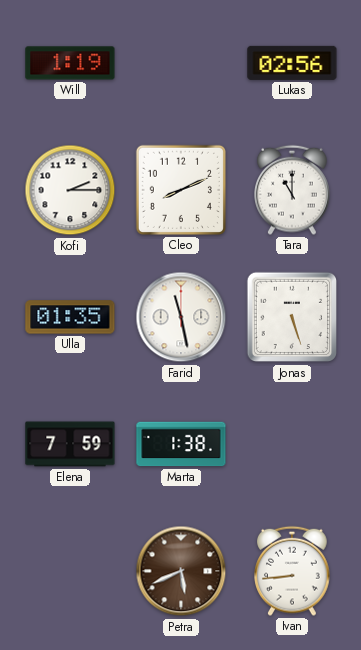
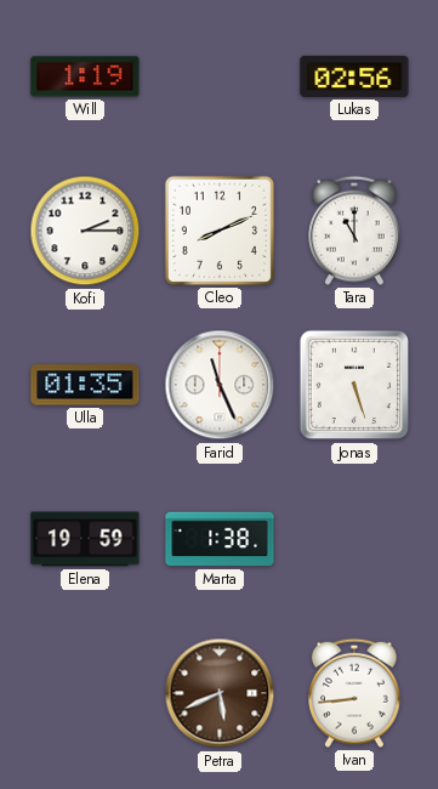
Farid: 11:28 -> 11:26
Elena: 7:59 -> 19:59
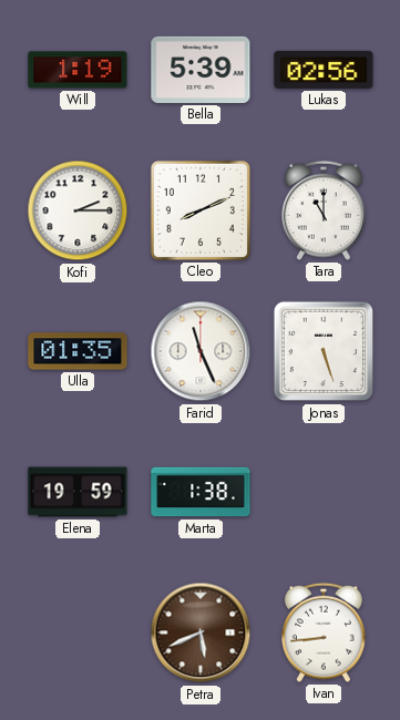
Bella: none -> 5:39
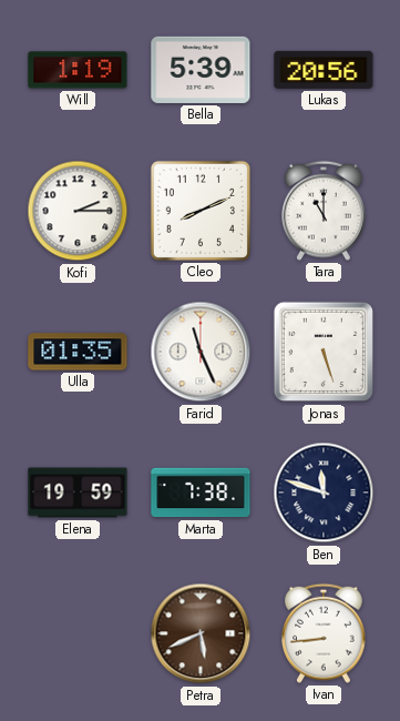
Lukas: 02:56 -> 20:56
Marta: 1:38 -> 7:38
Ben: none -> 11:48
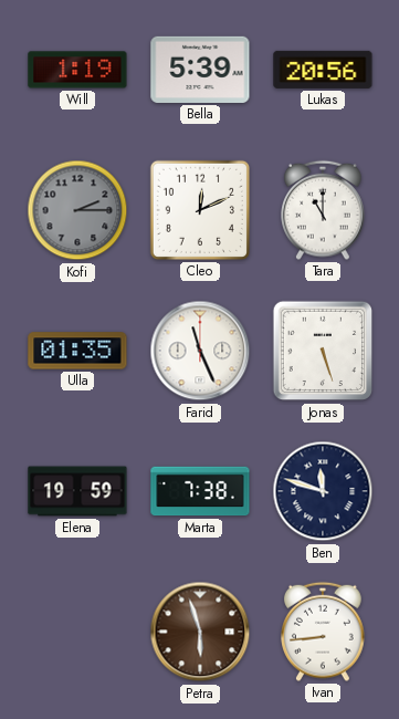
Kofi dial: white -> grey
Cleo: 8:11 -> 12:11
Petra: 5:41 -> 5:57
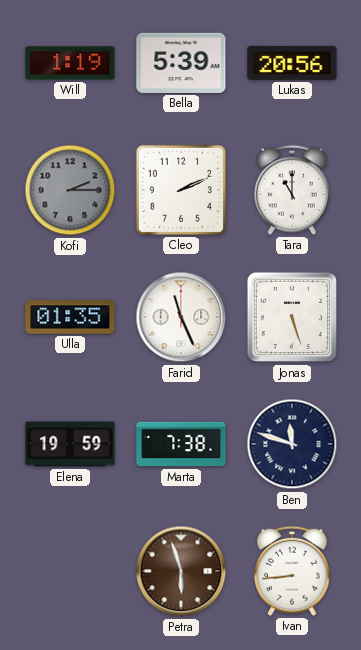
Cleo: 12:11 -> 2:11
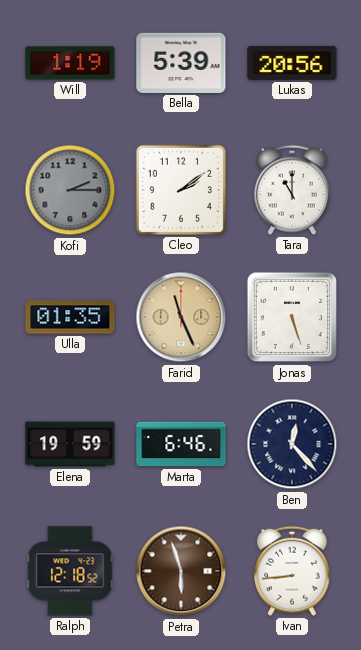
Cleo: 2:11 -> 2:09
Farid dial: white -> champagne
Marta: 7:38 -> 6:46
Ben: 11:48 -> 12:23
Ralph: none -> 12:18
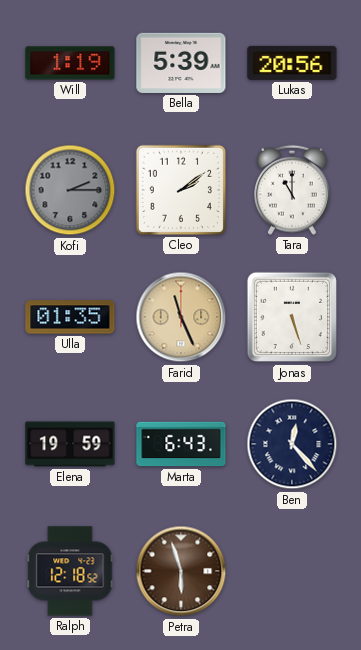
Marta: 6:46 -> 6:43
Ivan: 8:44 -> none
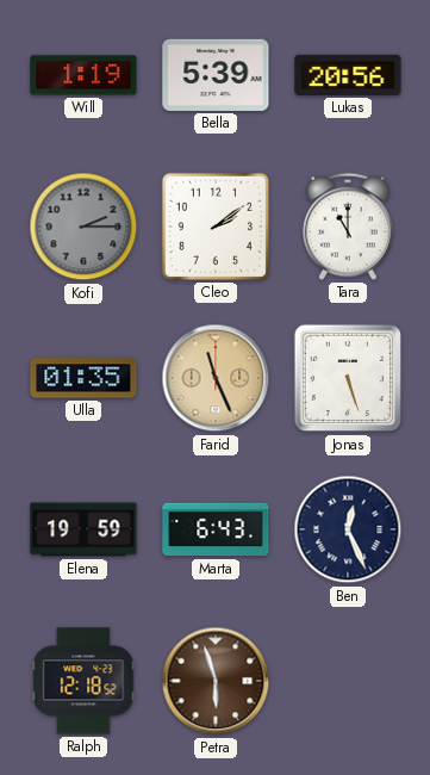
Ben: 12:23 -> 12:26
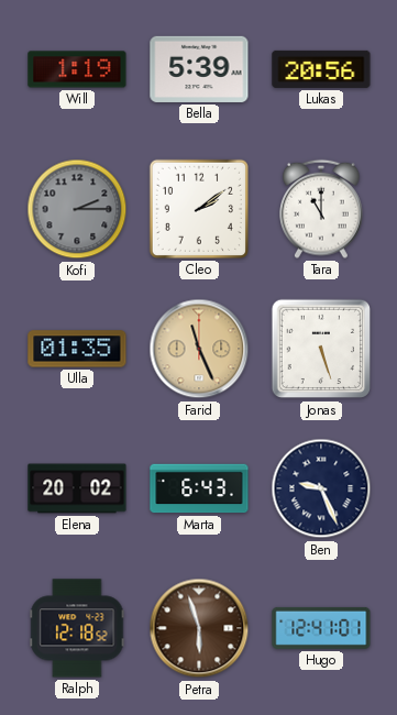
Elena: 19:59 -> 20:02
Ben: 12:26 -> 9:26
Hugo: none -> 12:41
